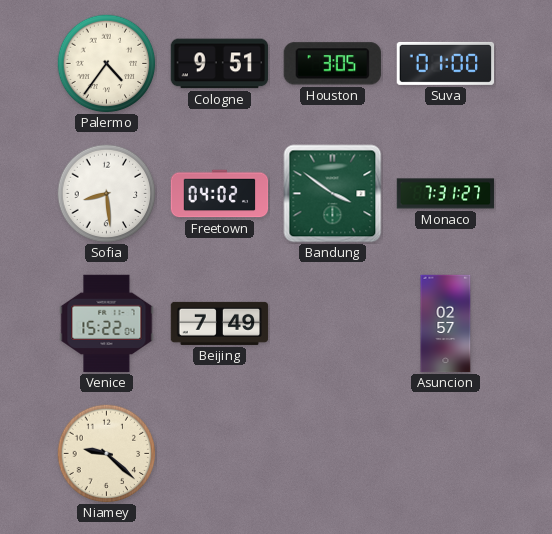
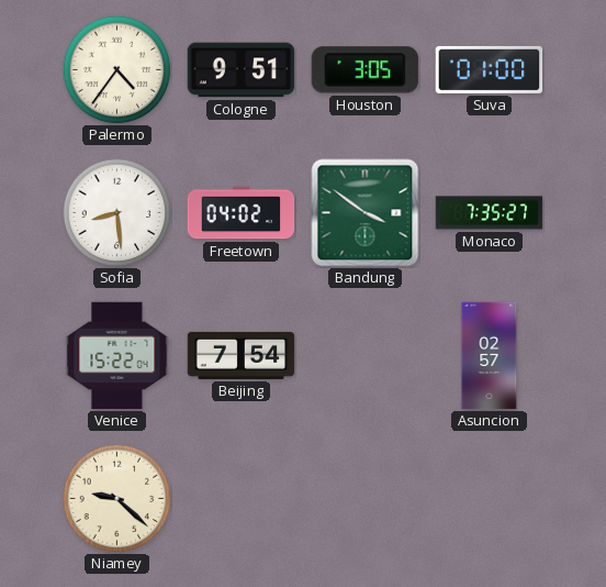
Monaco: 7:31 -> 7:35
Beijing: 7:49 -> 7:54
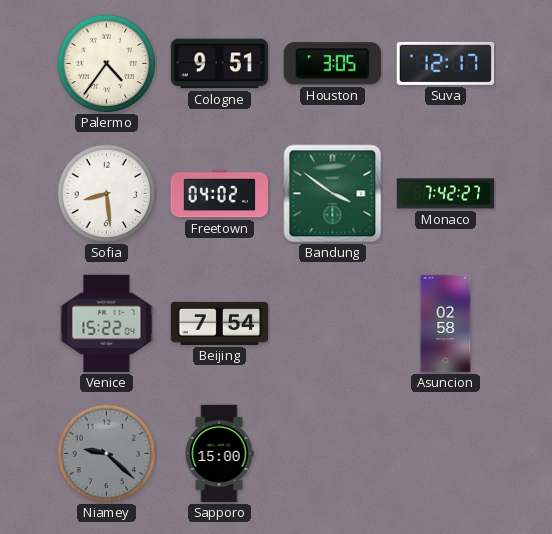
Suva: 01:00 -> 12:17
Monaco: 7:35 -> 7:42
Asuncion: 02:57 -> 02:58
Niamey dial: cream -> grey
Sapporo: none -> 15:00
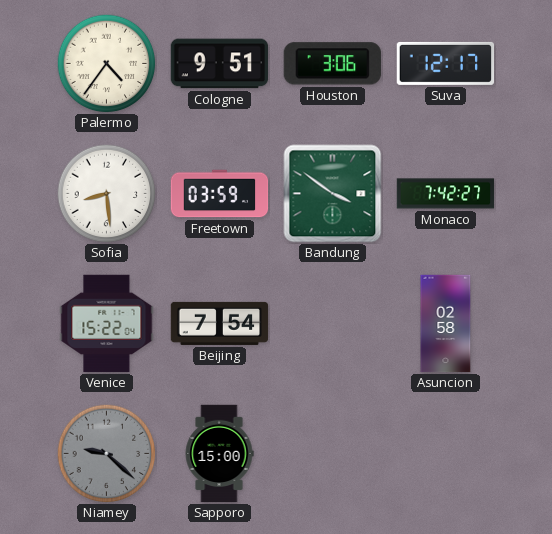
Houston: 3:05 -> 3:06
Freetown: 04:02 -> 03:59
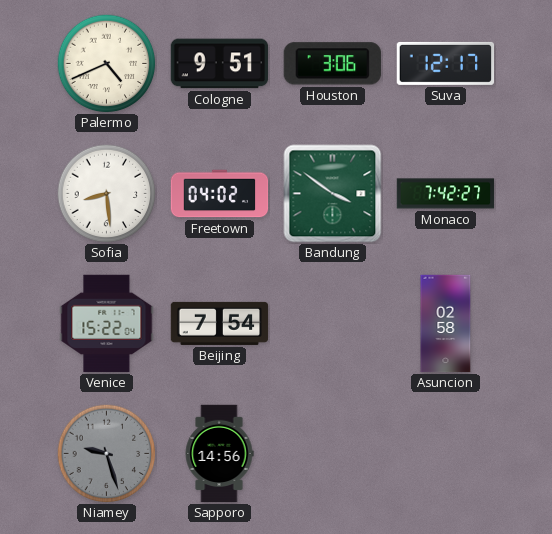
Palermo: 4:36 -> 4:41
Freetown: 03:59 -> 04:02
Niamey: 9:22 -> 9:27
Sapporo: 15:00 -> 14:56
